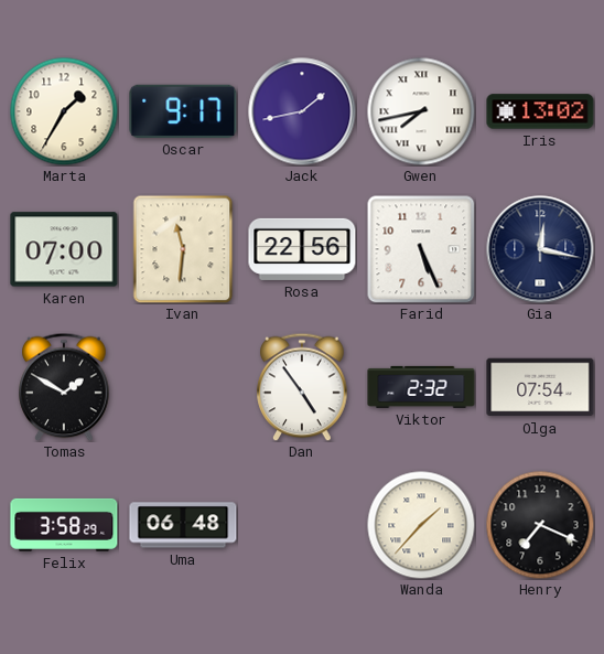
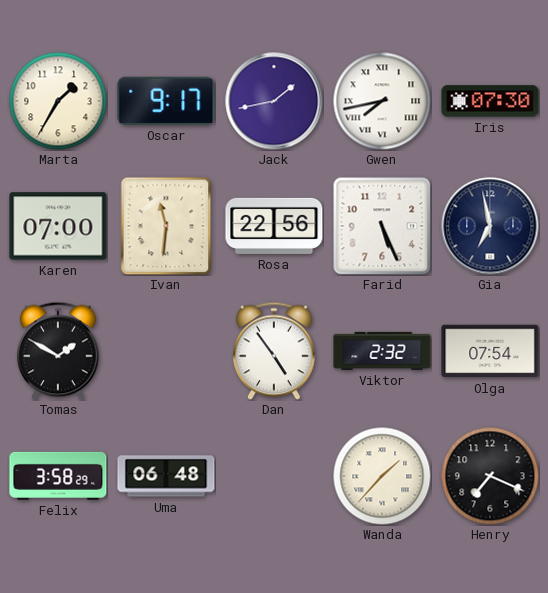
Iris: 13:02 -> 07:30
Gia: 12:17 -> 6:58
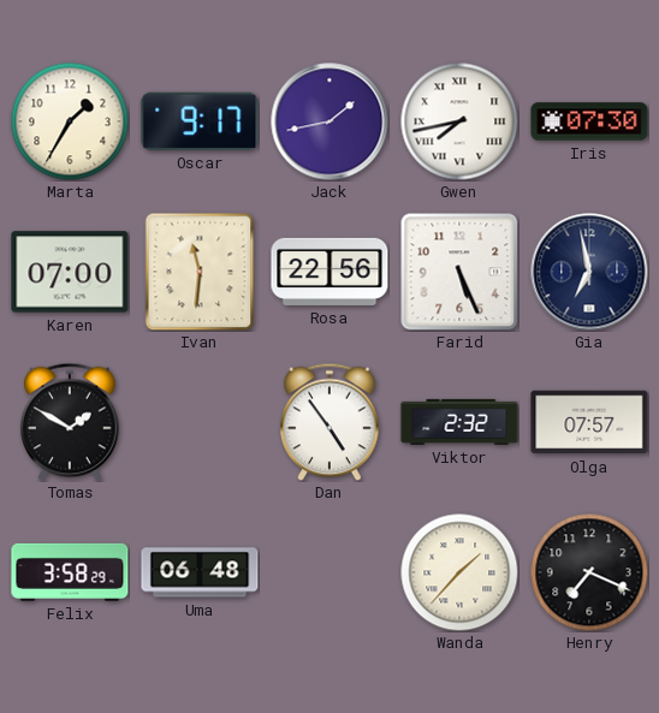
Olga: 07:54 -> 07:57
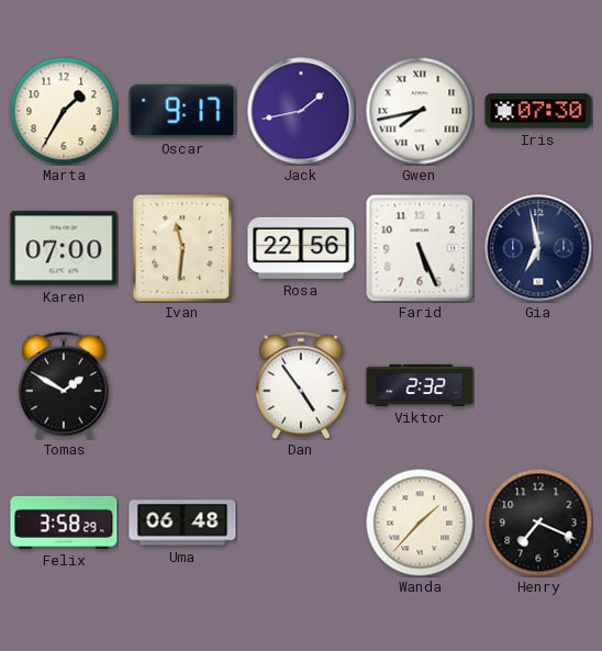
Olga: 07:57 -> none
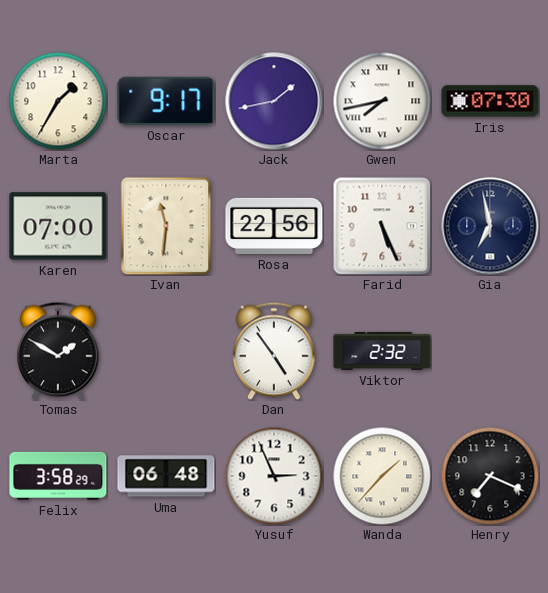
Yusuf: none -> 2:56
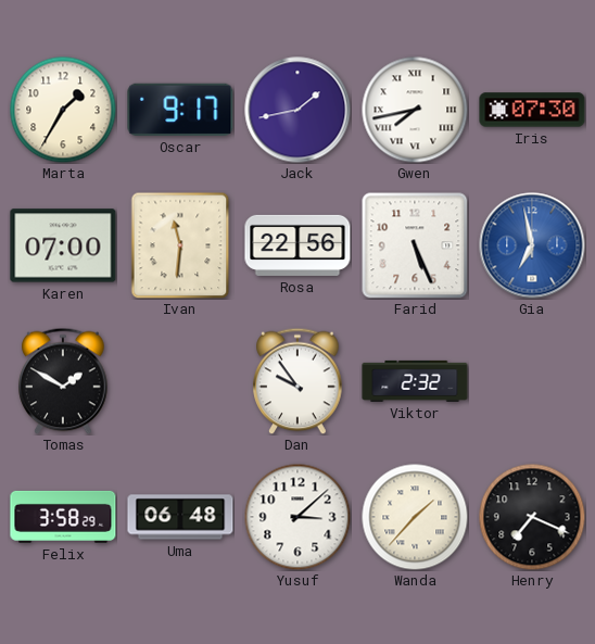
Gia dial: navy -> blue
Dan: 4:54 -> 9:54
Yusuf: 2:56 -> 3:08
